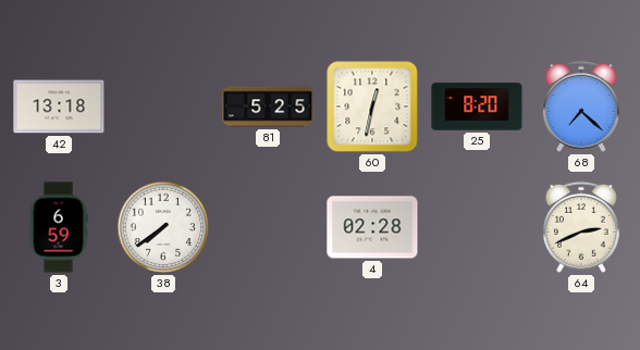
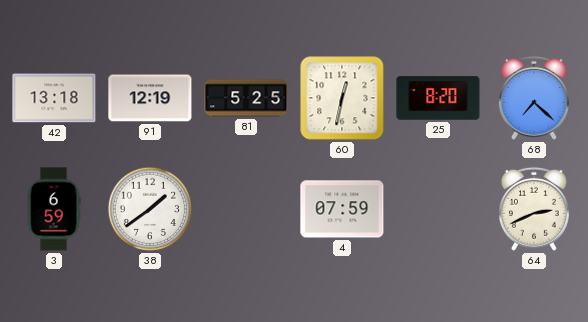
91: none -> 12:19
38: 7:39 -> 1:39
4: 02:28 -> 07:59
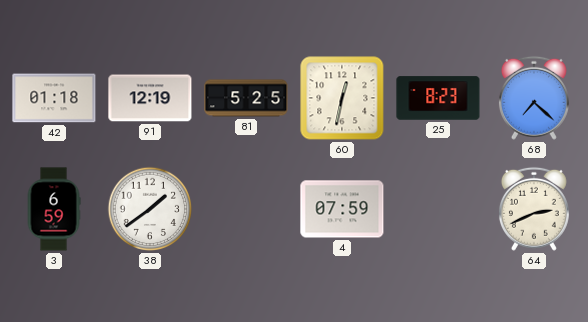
42: 13:18 -> 01:18
25: 8:20 -> 8:23
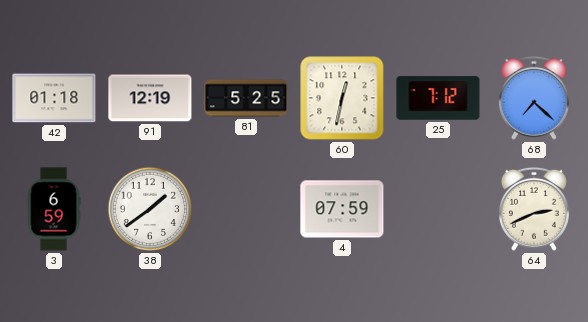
25: 8:23 -> 7:12
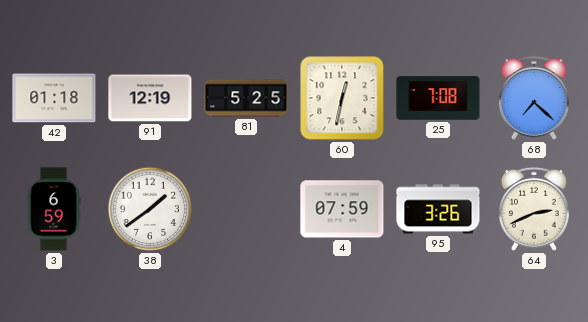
25: 7:12 -> 7:08
95: none -> 3:26
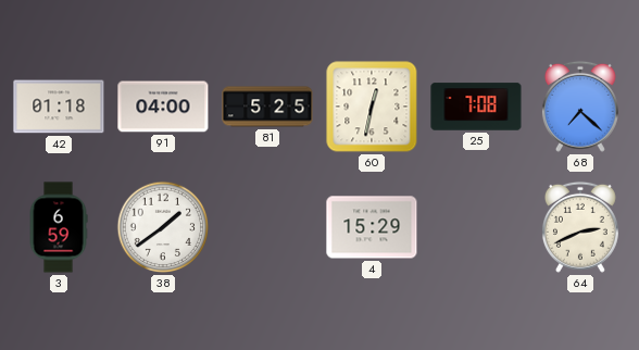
91: 12:19 -> 04:00
4: 07:59 -> 15:29
95: 3:26 -> none
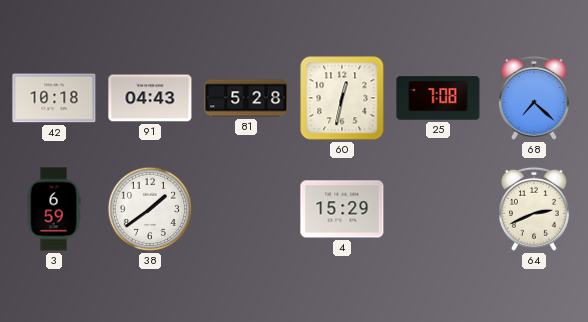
42: 01:18 -> 10:18
91: 04:00 -> 04:43
81: 5:25 -> 5:28
